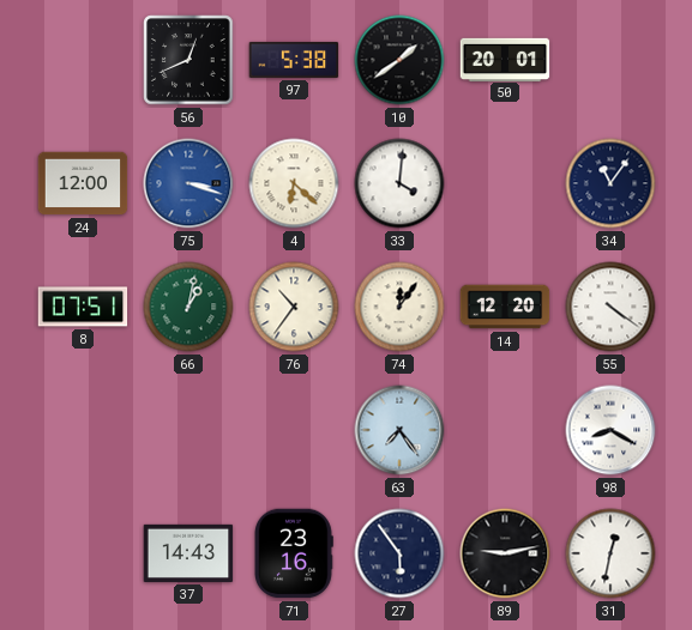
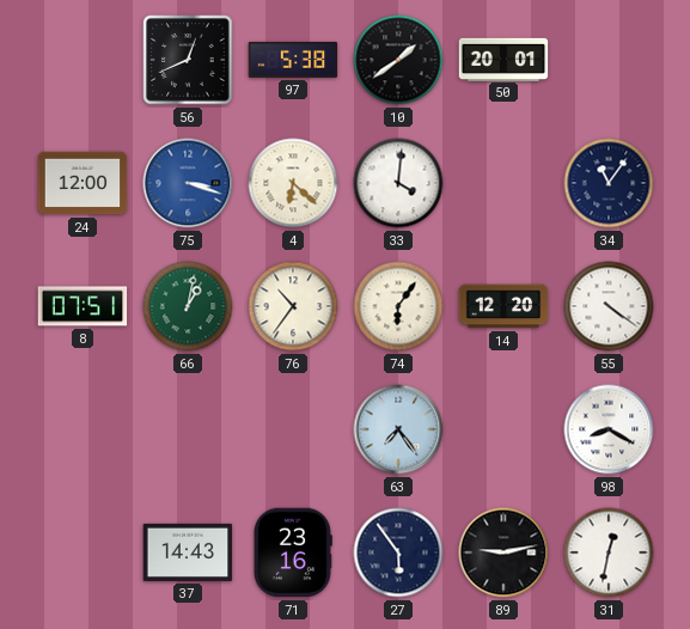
74: 12:06 -> 6:06
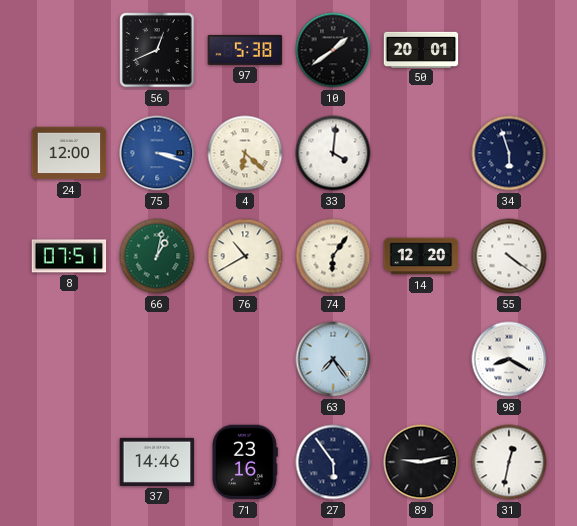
34: 11:06 -> 5:57
76: 10:36 -> 10:40
37: 14:43 -> 14:46
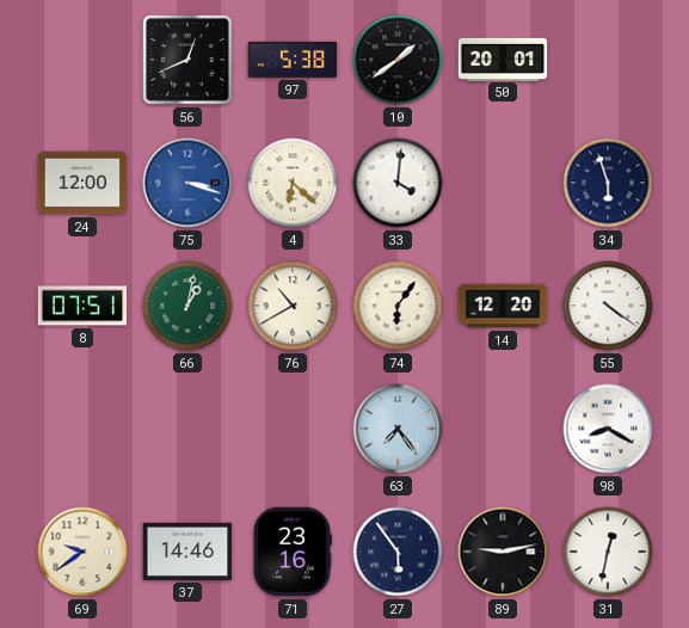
69: none -> 9:39
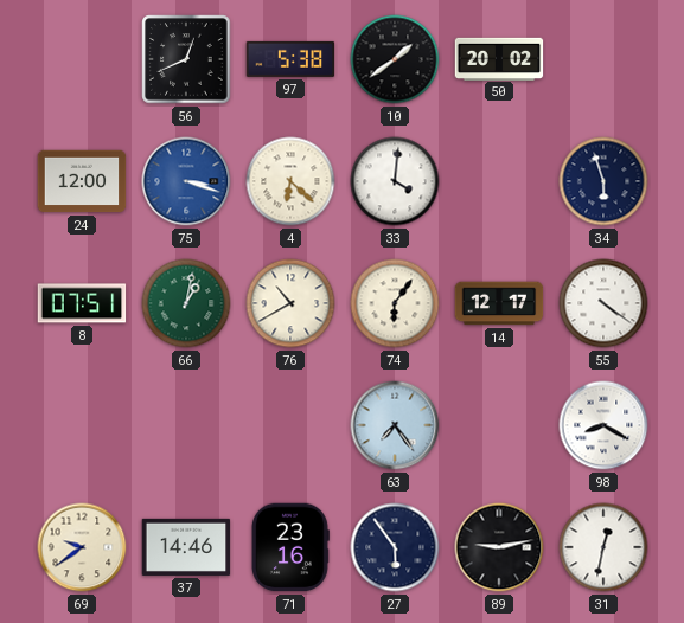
50: 20:01 -> 20:02
14: 12:20 -> 12:17
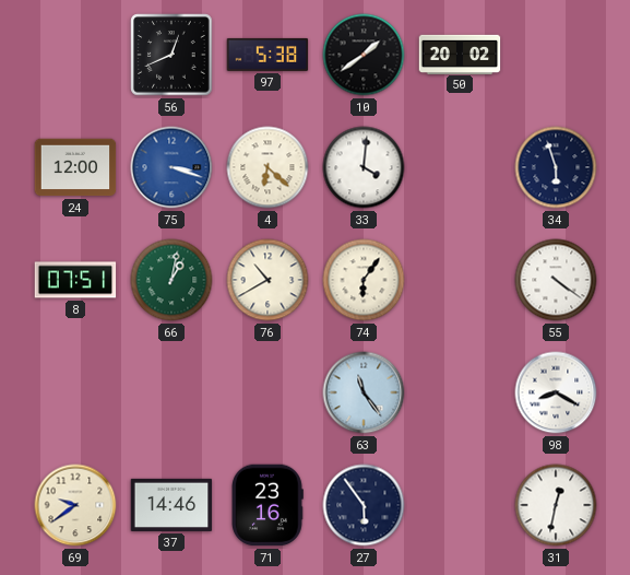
14: 12:17 -> none
63: 7:24 -> 11:24
89: 9:13 -> none
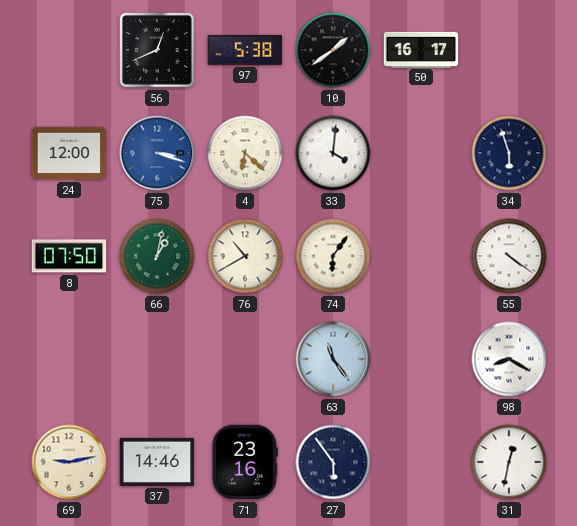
50: 20:02 -> 16:17
8: 07:51 -> 07:50
69: 9:39 -> 9:13
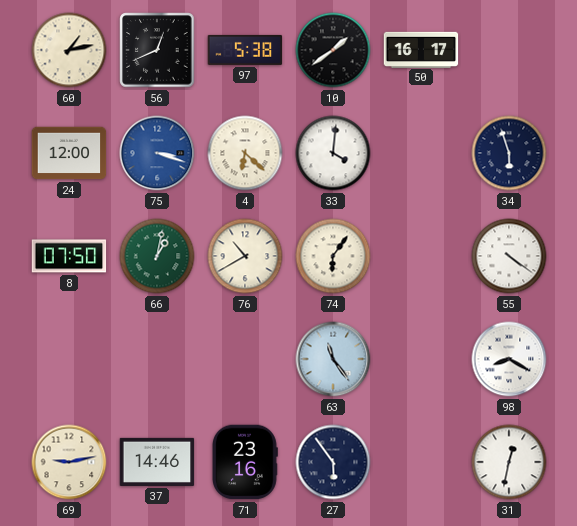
60: none -> 1:13
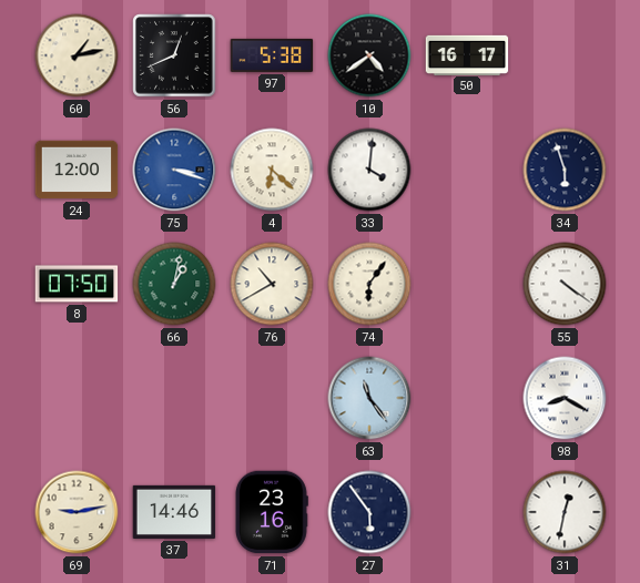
10: 1:39 -> 4:39
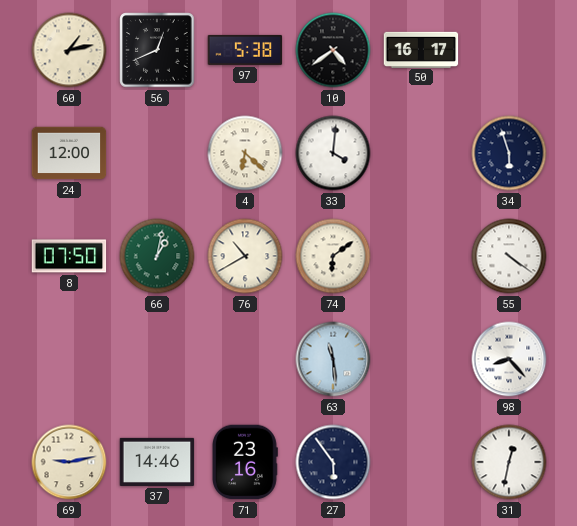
75: 3:18 -> none
74: 6:06 -> 6:09
63: 11:24 -> 11:29
98: 8:20 -> 8:23
